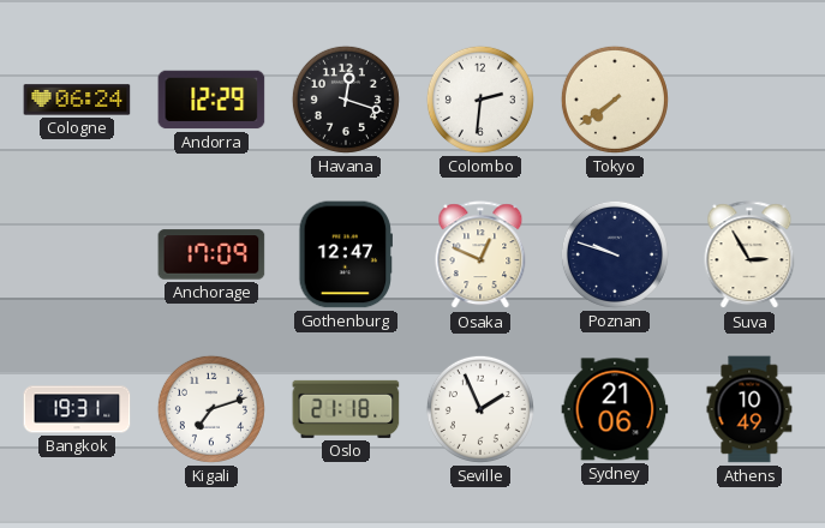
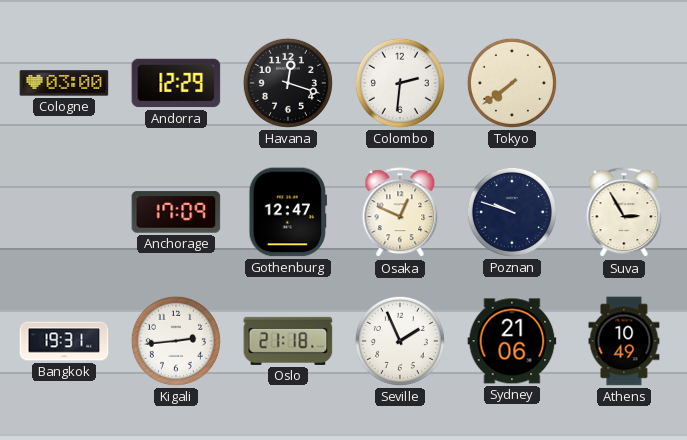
Cologne: 06:24 -> 03:00
Kigali: 7:12 -> 2:44
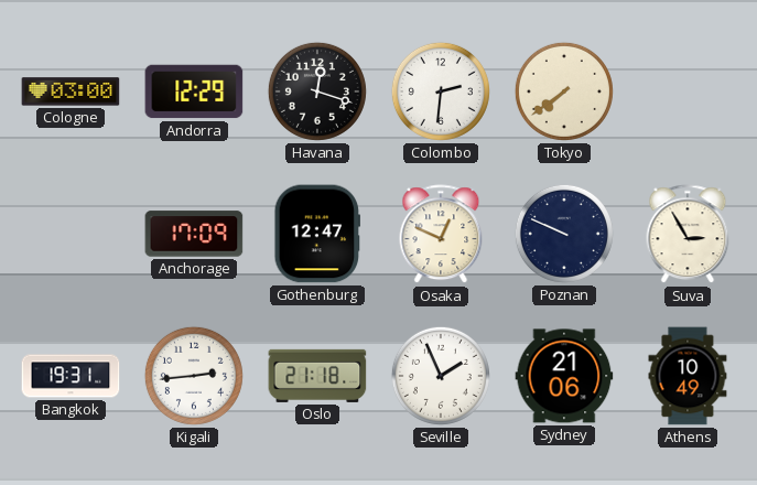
Poznan: 9:48 -> 9:49
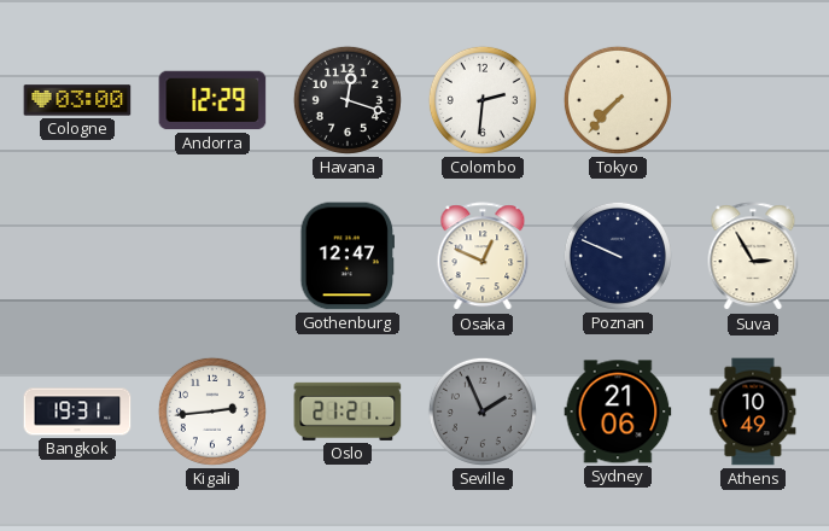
Tokyo: 7:39 -> 7:37
Anchorage: 17:09 -> none
Oslo: 21:18 -> 21:21
Seville dial: white -> grey
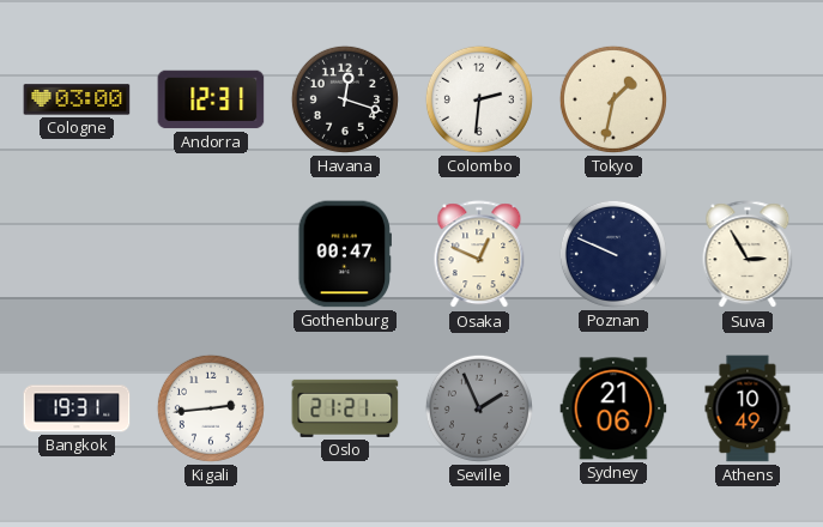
Andorra: 12:29 -> 12:31
Tokyo: 7:37 -> 1:32
Gothenburg: 12:47 -> 00:47
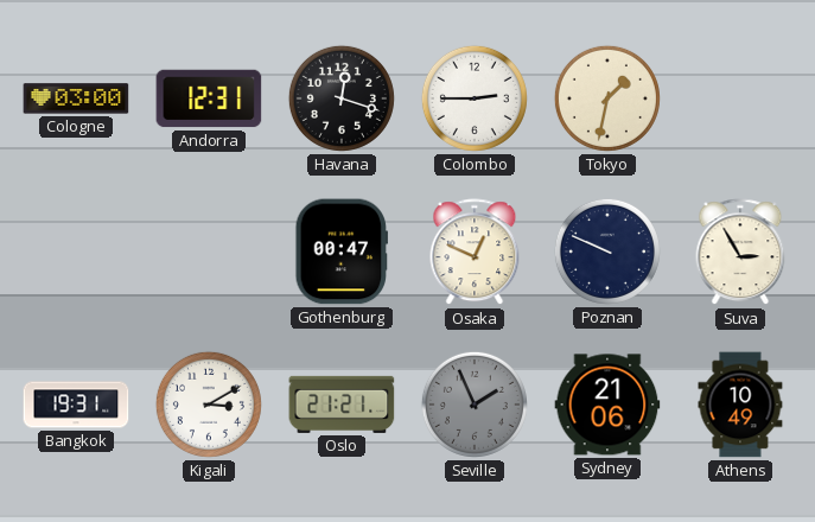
Colombo: 2:31 -> 2:45
Kigali: 2:44 -> 3:10
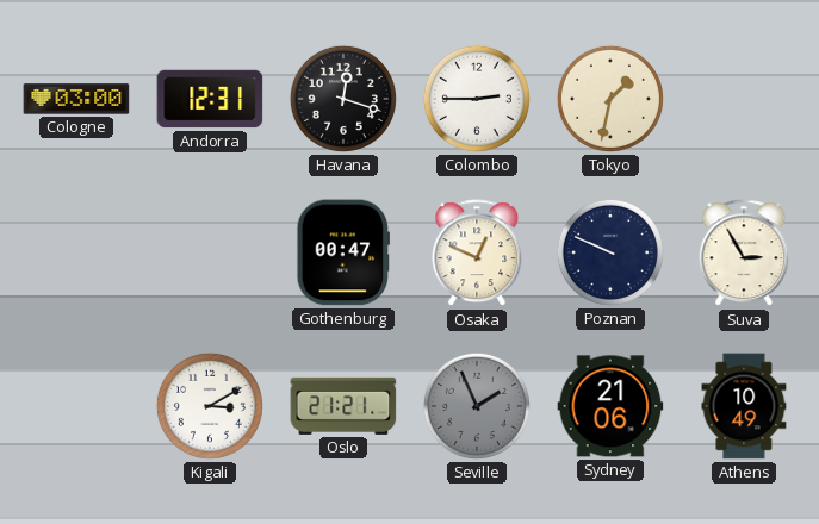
Bangkok: 19:31 -> none
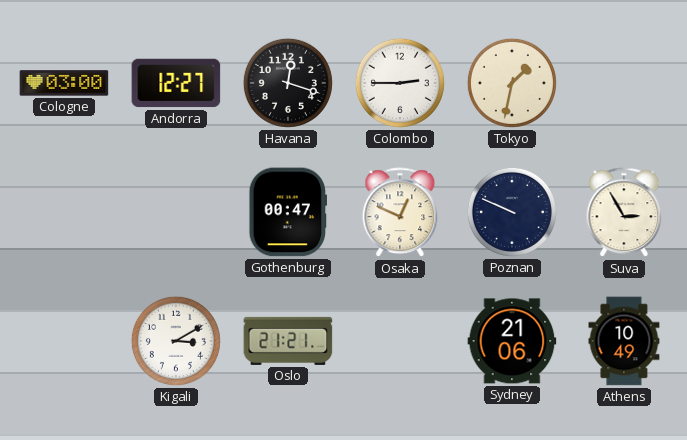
Andorra: 12:31 -> 12:27
Seville: 1:56 -> none
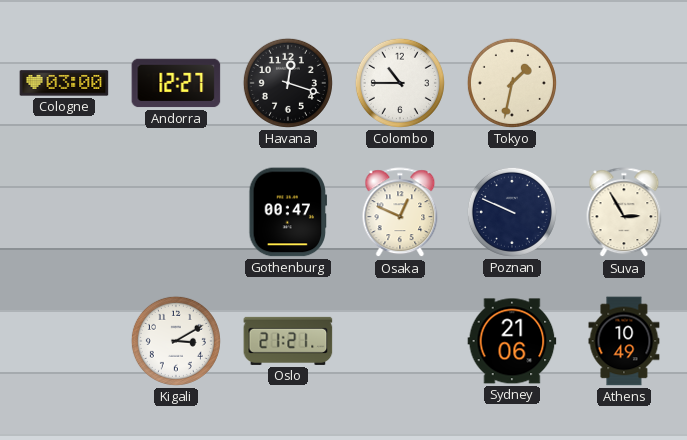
Colombo: 2:45 -> 10:45
